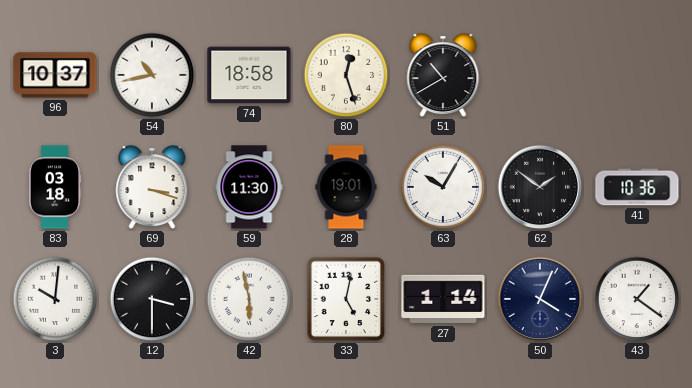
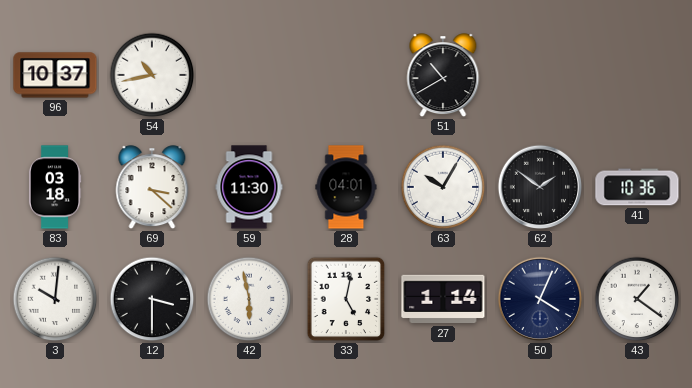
74: 18:58 -> none
80: 12:27 -> none
69: 3:18 -> 3:22
28: 19:01 -> 04:01
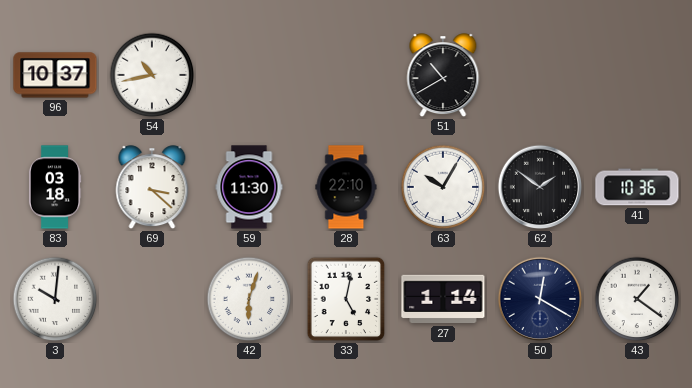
28: 04:01 -> 22:10
12: 3:30 -> none
42: 5:58 -> 6:03
50: 4:04 -> 12:20
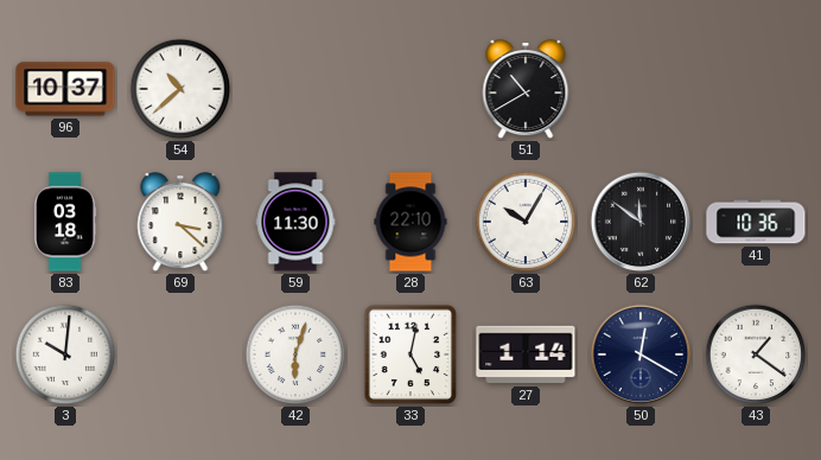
54: 10:43 -> 10:38
62: 1:51 -> 11:51
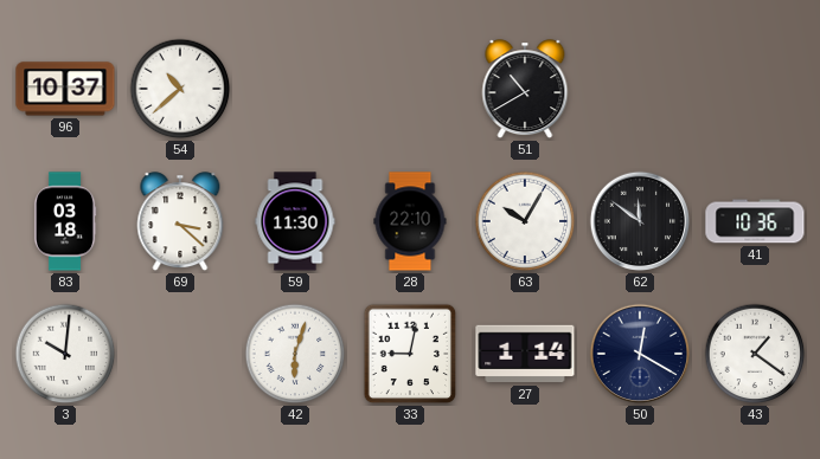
33: 5:02 -> 9:02
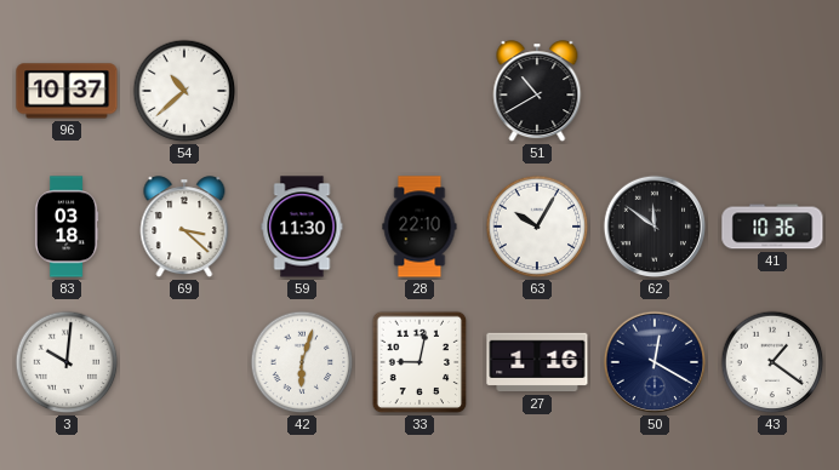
27: 1:14 -> 1:16
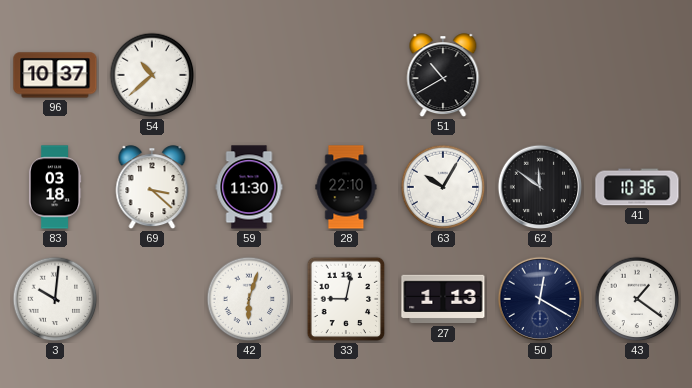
27: 1:16 -> 1:13
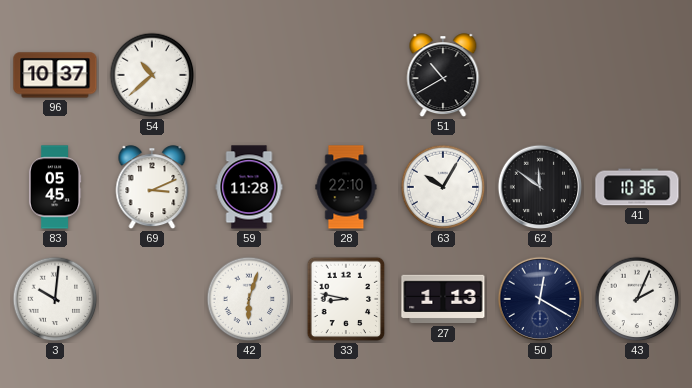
83: 03:18 -> 05:45
69: 3:22 -> 3:11
59: 11:30 -> 11:28
33: 9:02 -> 8:47
43: 1:21 -> 2:04
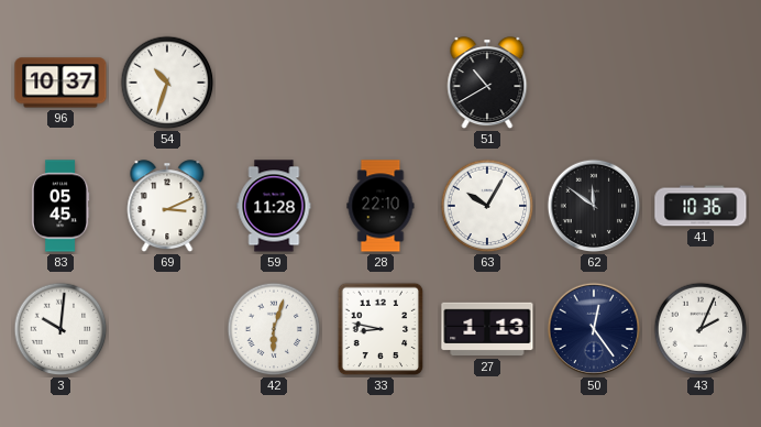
54: 10:38 -> 10:33
50: 12:20 -> 12:24
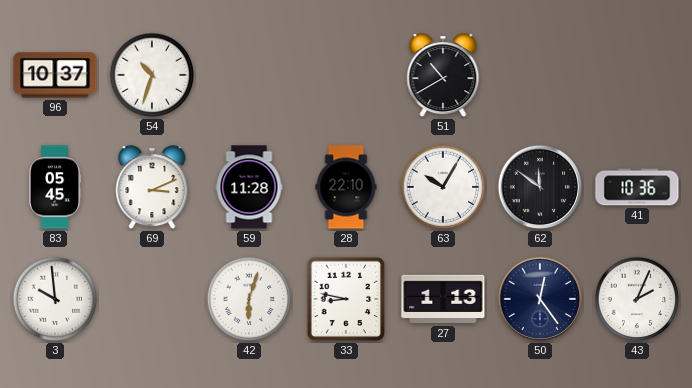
3: 10:01 -> 9:59
